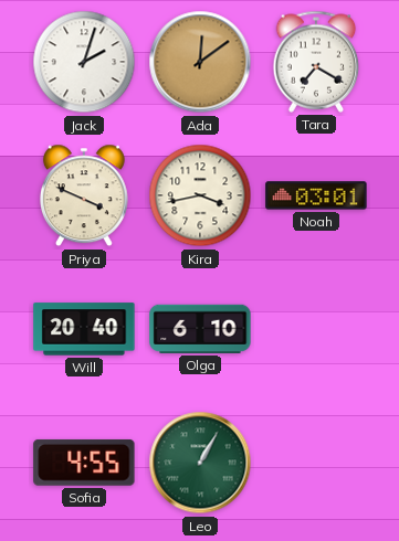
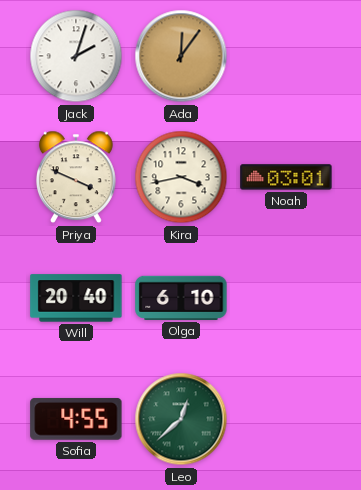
Ada: 12:09 -> 12:06
Tara: 7:20 -> none
Leo: 1:05 -> 12:38
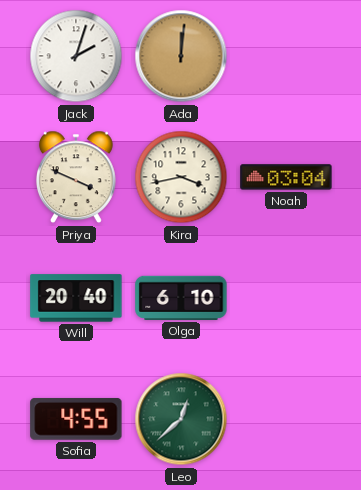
Ada: 12:06 -> 12:01
Noah: 03:01 -> 03:04
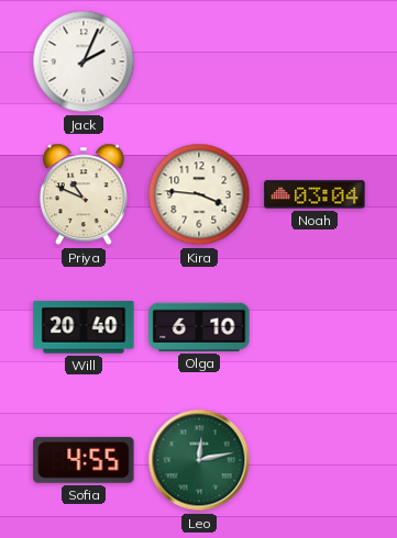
Jack: 2:03 -> 2:04
Ada: 12:01 -> none
Priya: 3:49 -> 10:49
Kira: 3:43 -> 3:46
Leo: 12:38 -> 12:13
